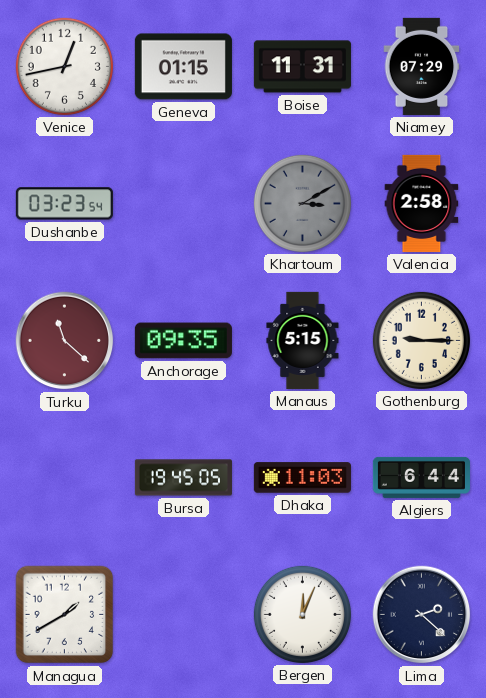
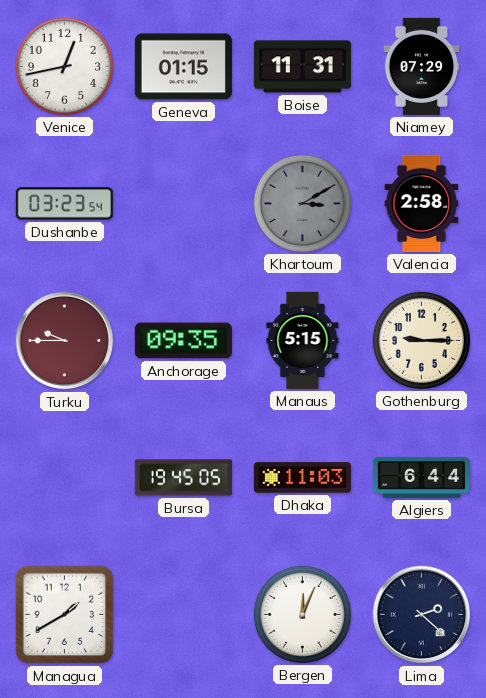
Turku: 11:22 -> 9:45
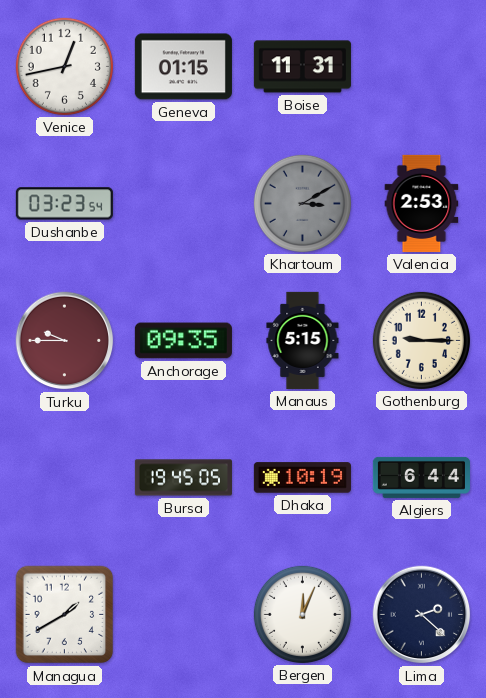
Niamey: 07:29 -> none
Valencia: 2:58 -> 2:53
Dhaka: 11:03 -> 10:19
